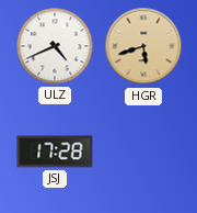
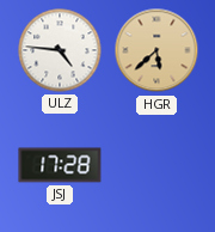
ULZ: 4:41 -> 4:46
HGR: 5:42 -> 5:38
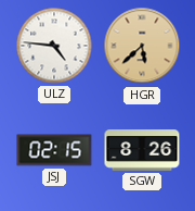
JSJ: 17:28 -> 02:15
SGW: none -> 8:26
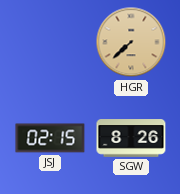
ULZ: 4:46 -> none
HGR: 5:38 -> 7:38
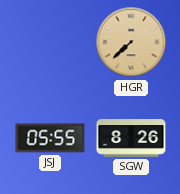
JSJ: 02:15 -> 05:55
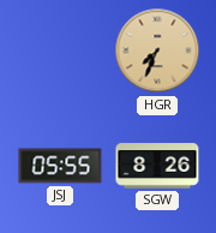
HGR: 7:38 -> 7:34
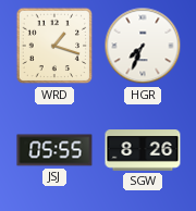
WRD: none -> 1:18
HGR dial: champagne -> white
